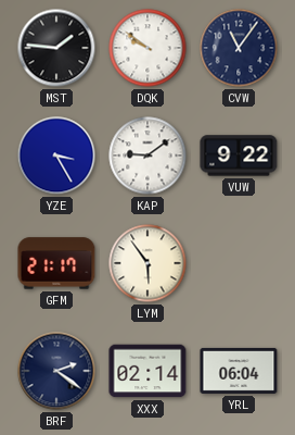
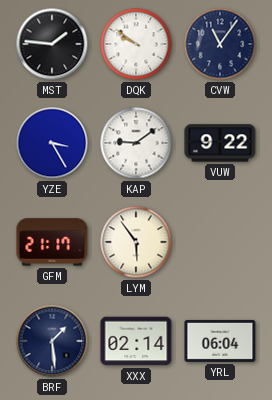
BRF: 2:21 -> 1:29
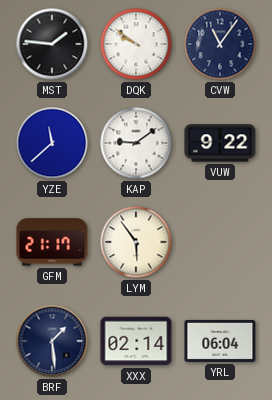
YZE: 3:25 -> 11:38
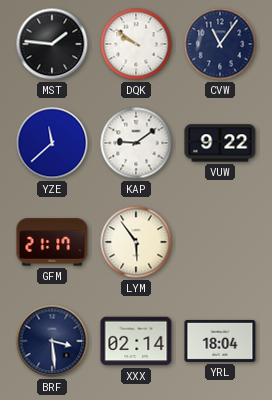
BRF: 1:29 -> 3:29
YRL: 06:04 -> 18:04
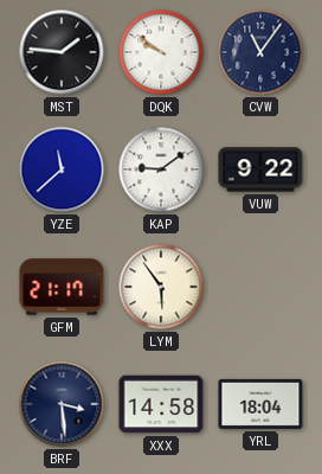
XXX: 02:14 -> 14:58
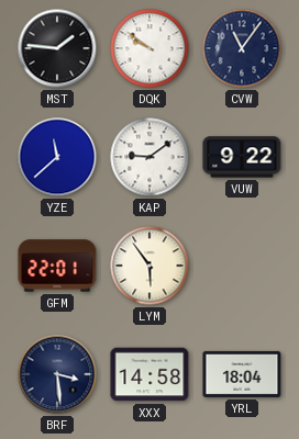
GFM: 21:17 -> 22:01
